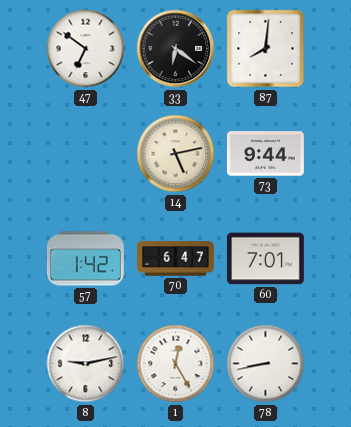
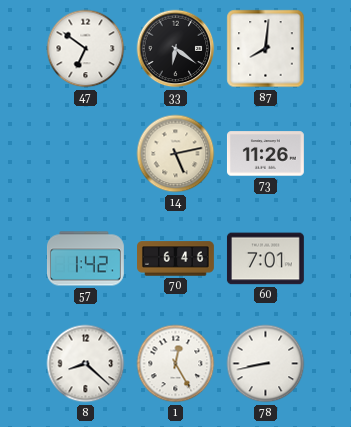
73: 9:44 -> 11:26
70: 6:47 -> 6:46
8: 9:13 -> 8:22
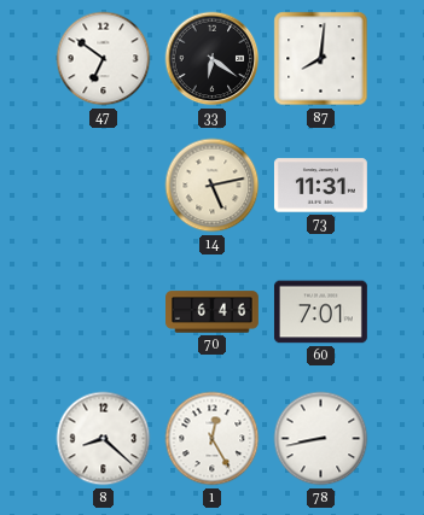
73: 11:26 -> 11:31
57: 1:42 -> none
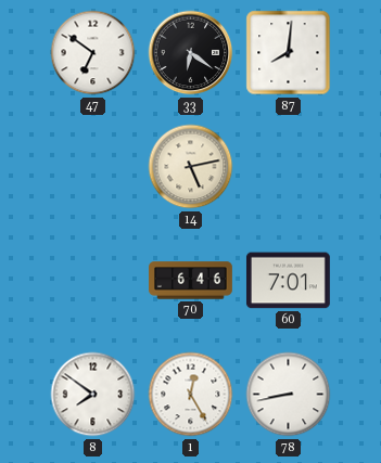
73: 11:31 -> none
8: 8:22 -> 7:51
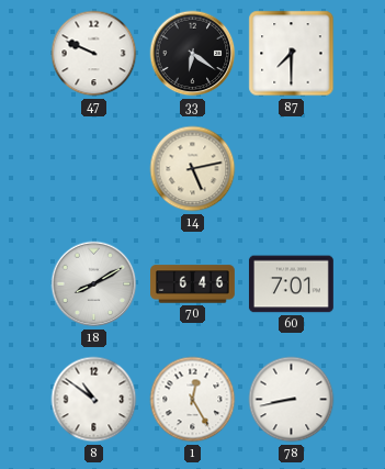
47: 6:51 -> 9:49
87: 8:01 -> 7:30
18: none -> 8:10
8: 7:51 -> 10:51
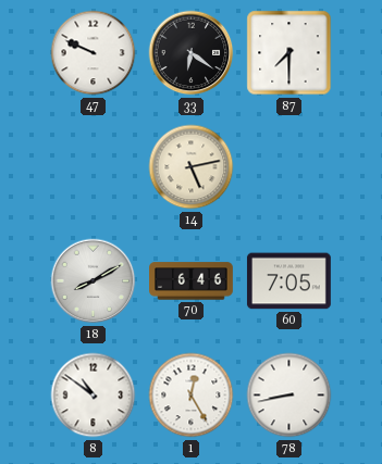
60: 7:01 -> 7:05
